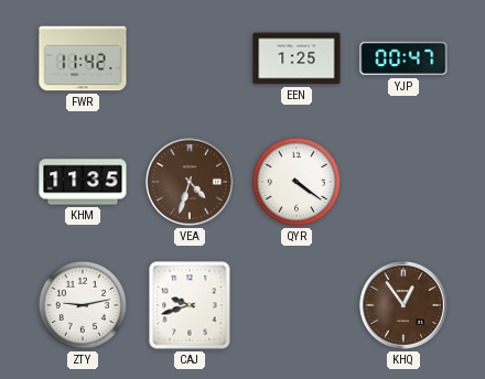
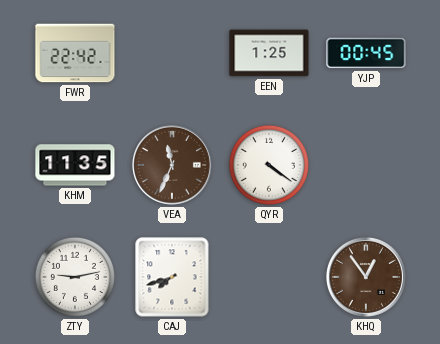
FWR: 11:42 -> 22:42
YJP: 00:47 -> 00:45
VEA: 4:33 -> 11:34
CAJ: 9:42 -> 7:42
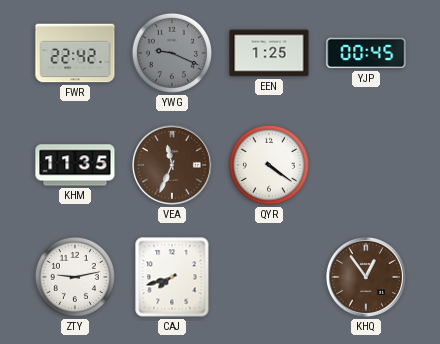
YWG: none -> 9:19
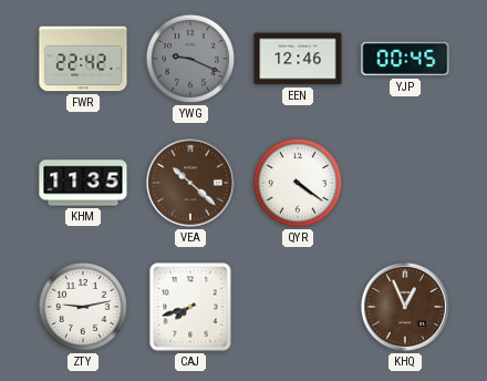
EEN: 1:25 -> 12:46
VEA: 11:34 -> 10:22
KHQ: 12:54 -> 12:56
